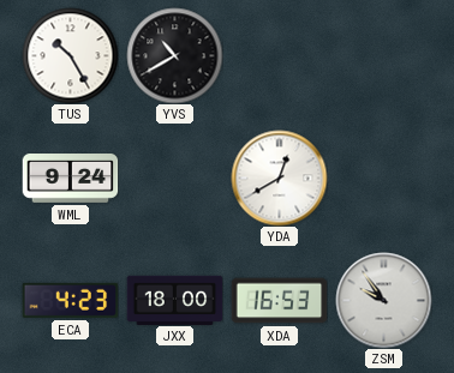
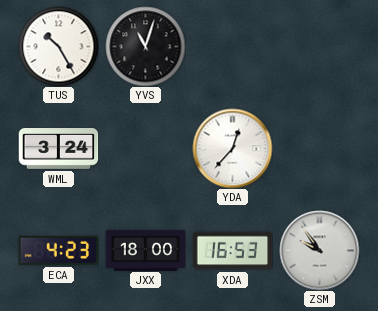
YVS: 10:40 -> 11:03
WML: 9:24 -> 3:24
YDA: 12:40 -> 12:37
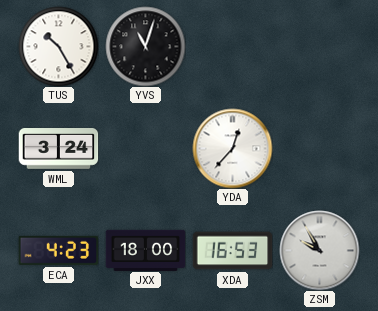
ZSM: 9:54 -> 9:55
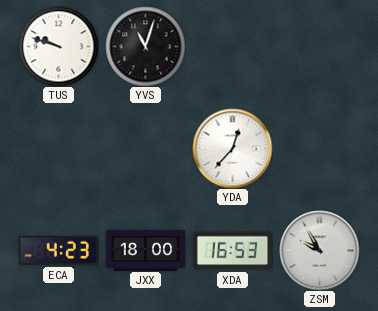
TUS: 10:25 -> 9:48
WML: 3:24 -> none
